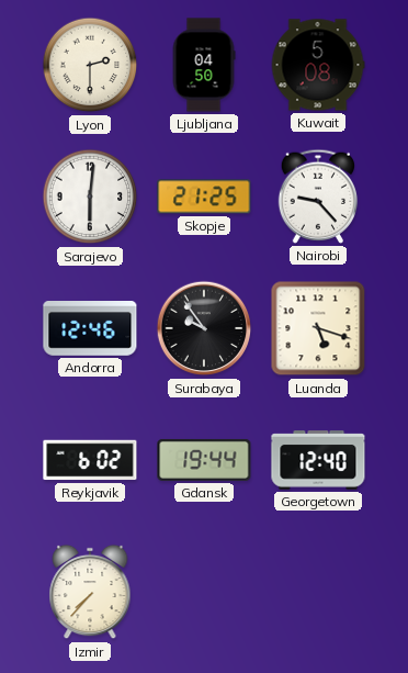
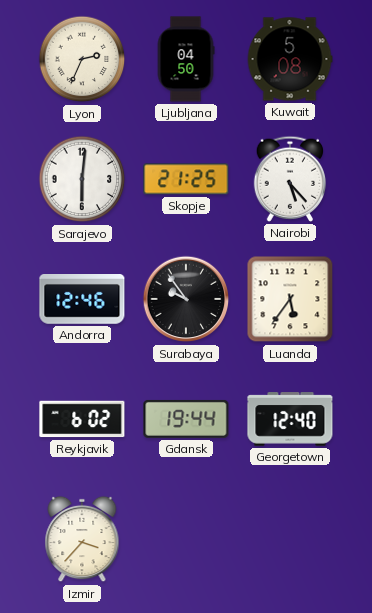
Lyon: 2:30 -> 2:34
Nairobi: 9:23 -> 5:23
Luanda: 5:18 -> 5:36
Izmir: 7:37 -> 3:37
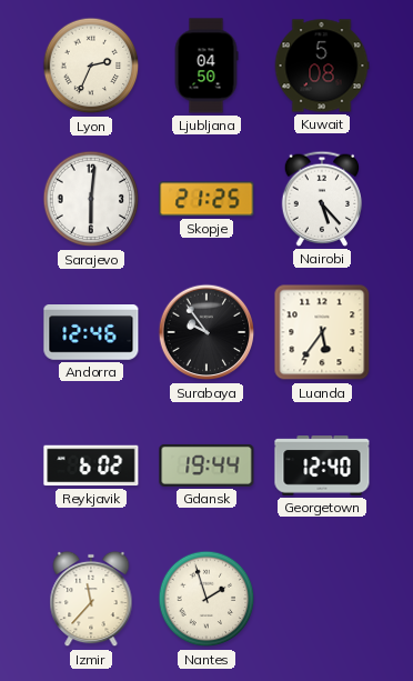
Izmir: 3:37 -> 11:37
Nantes: none -> 1:57
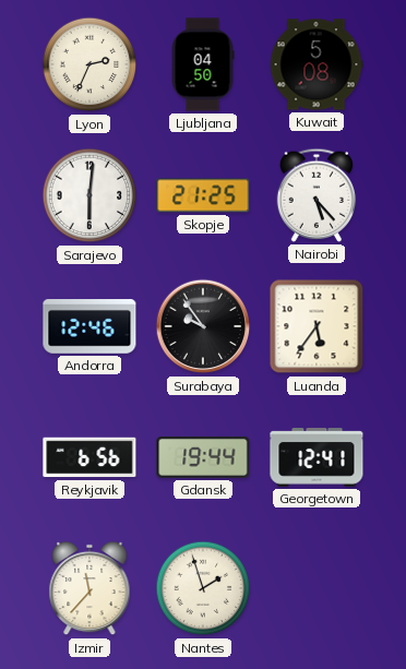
Reykjavik: 6:02 -> 6:56
Georgetown: 12:40 -> 12:41
